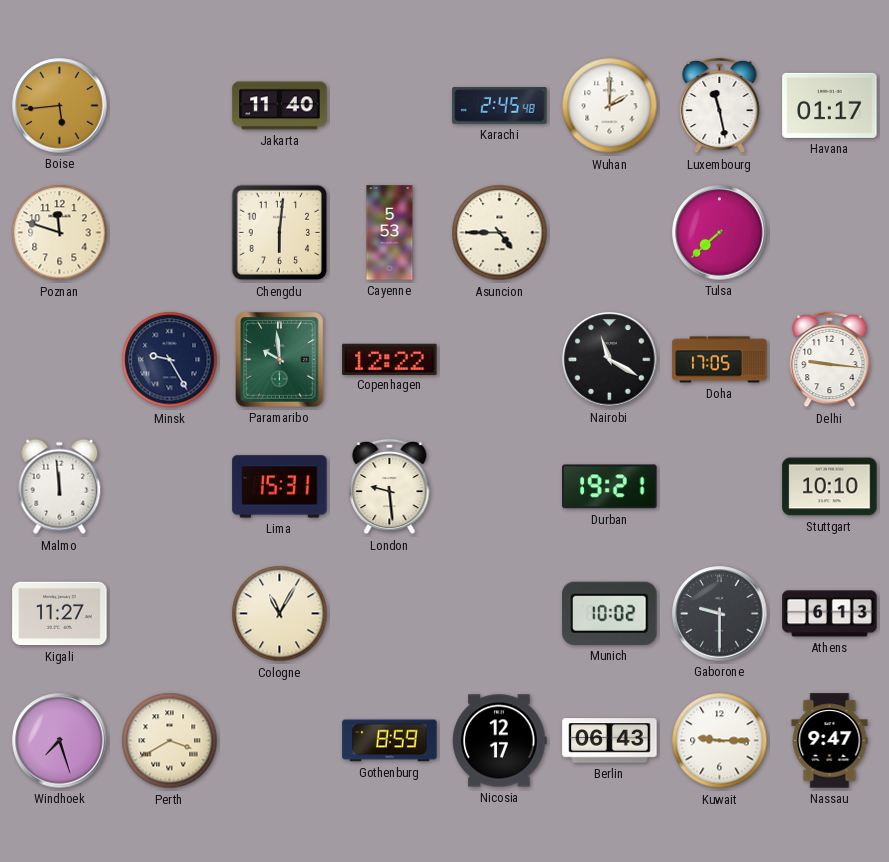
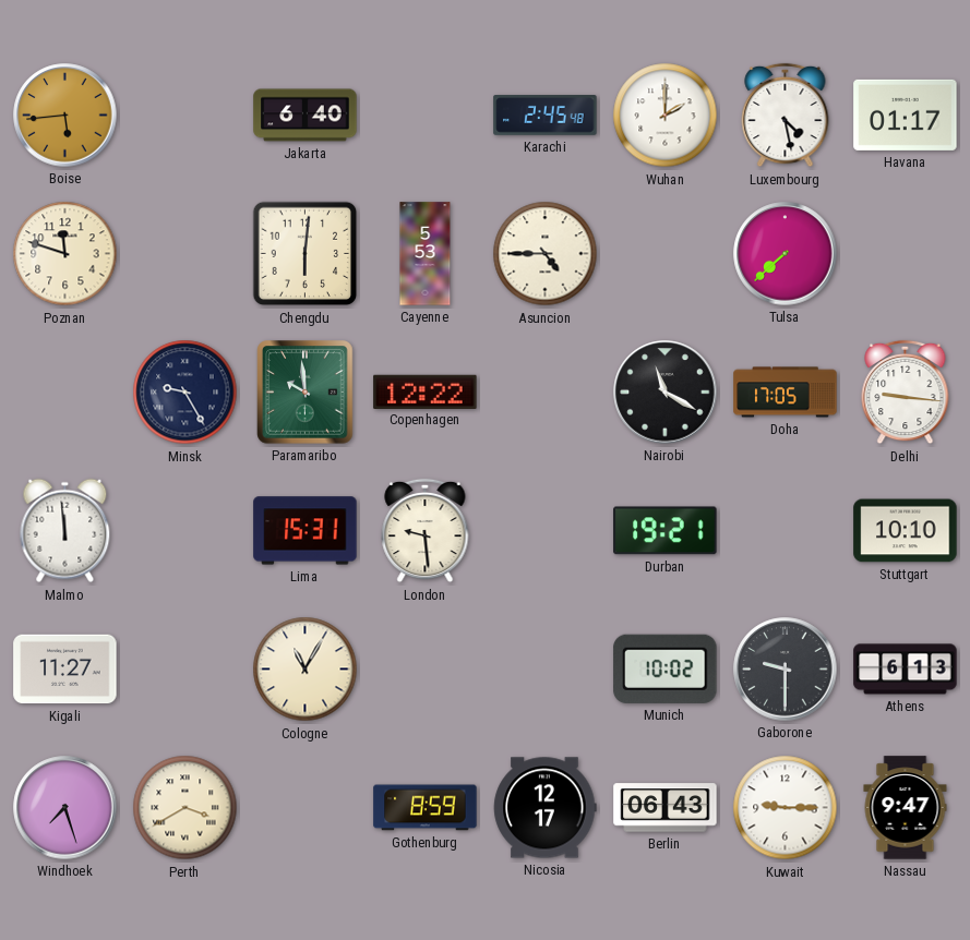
Jakarta: 11:40 -> 6:40
Luxembourg: 11:28 -> 4:28
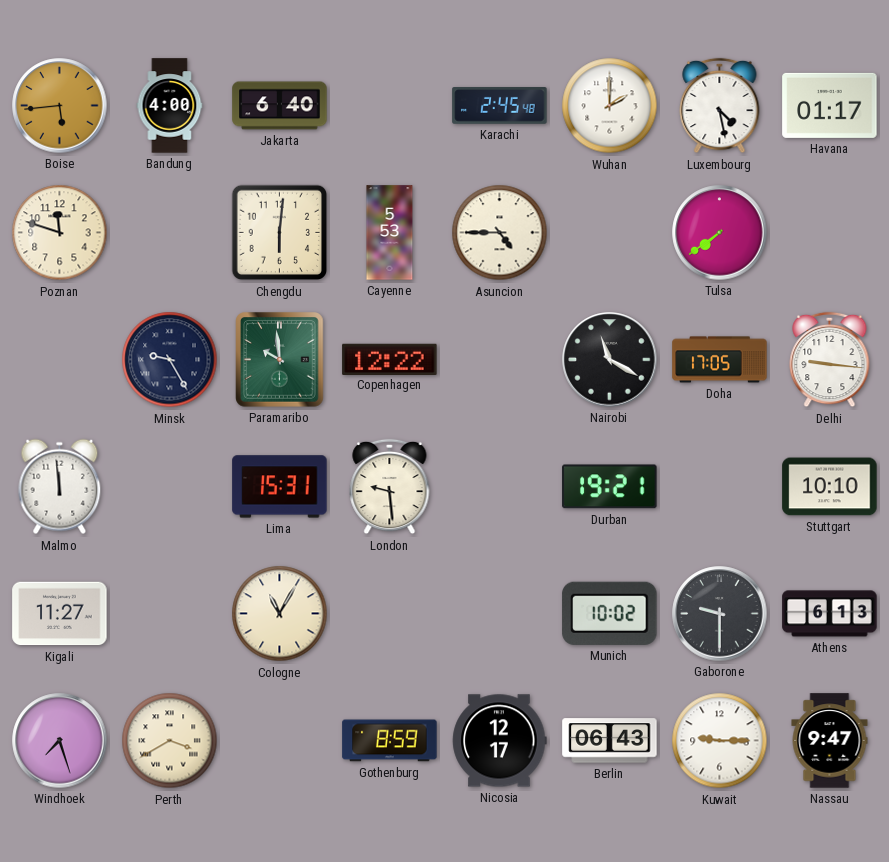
Bandung: none -> 4:00
Tulsa: 7:38 -> 7:39
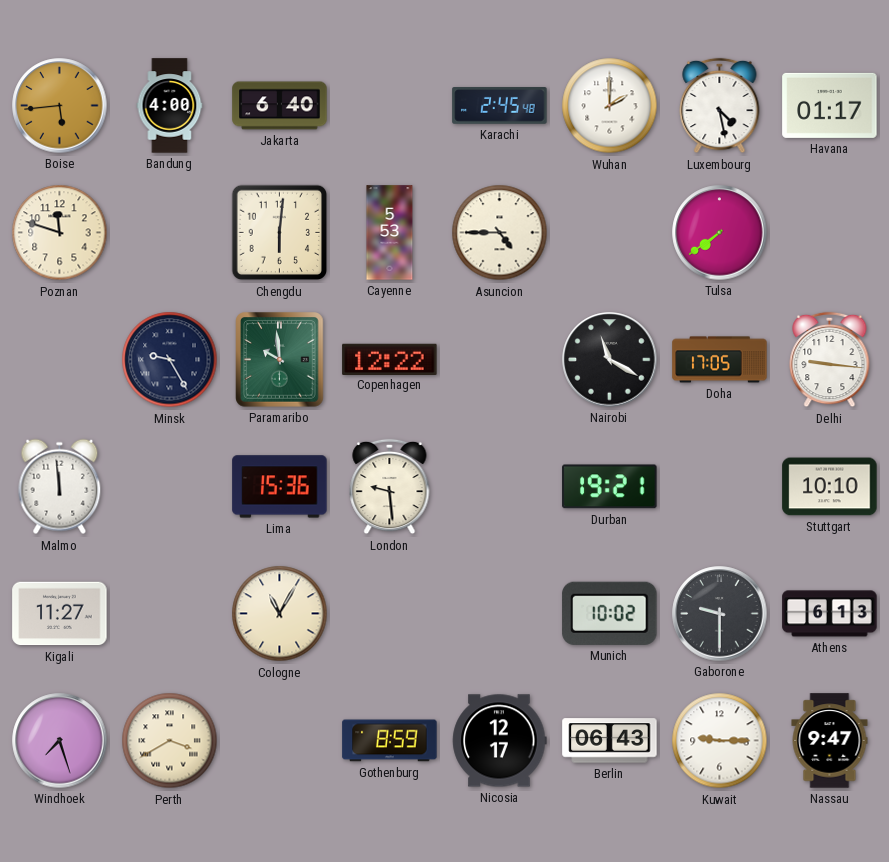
Lima: 15:31 -> 15:36
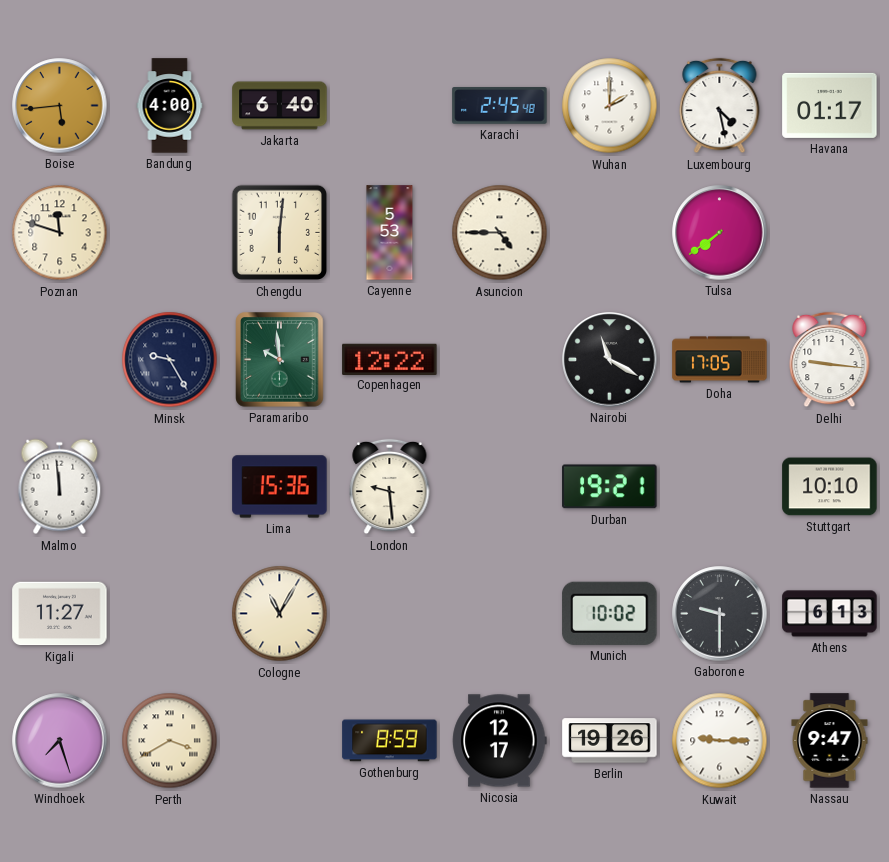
Berlin: 06:43 -> 19:26
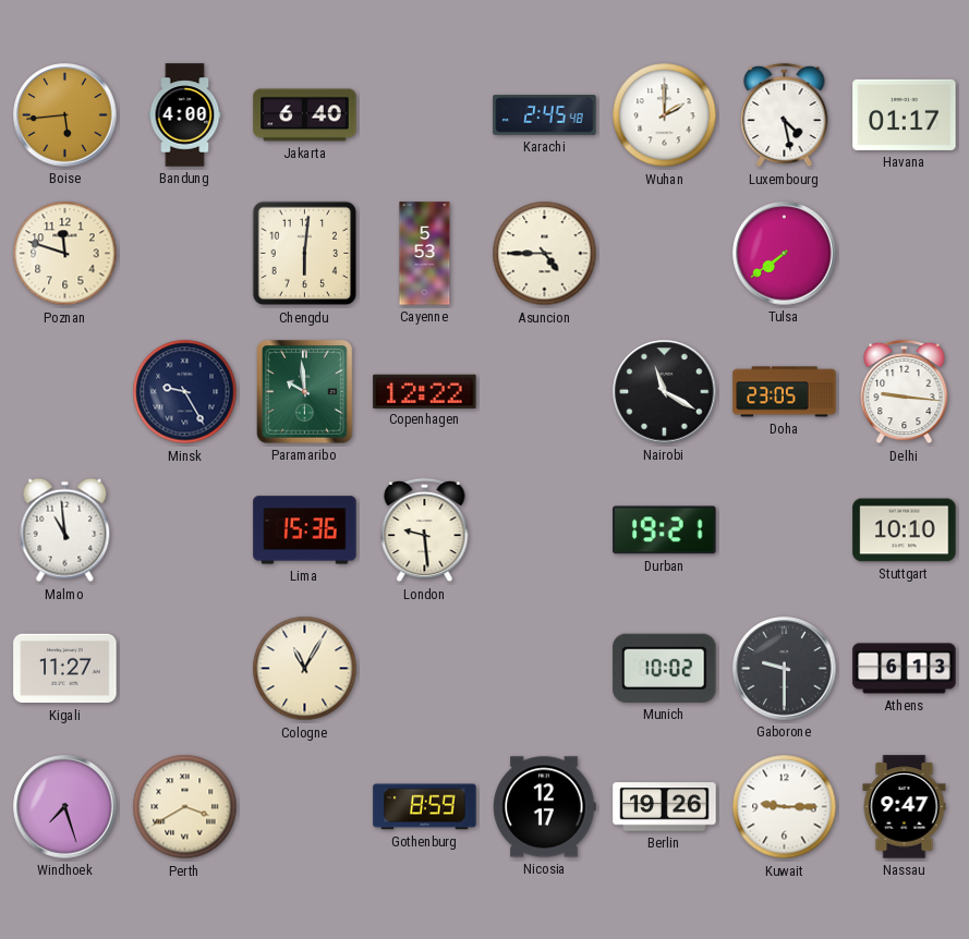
Doha: 17:05 -> 23:05
Malmo: 11:59 -> 10:59
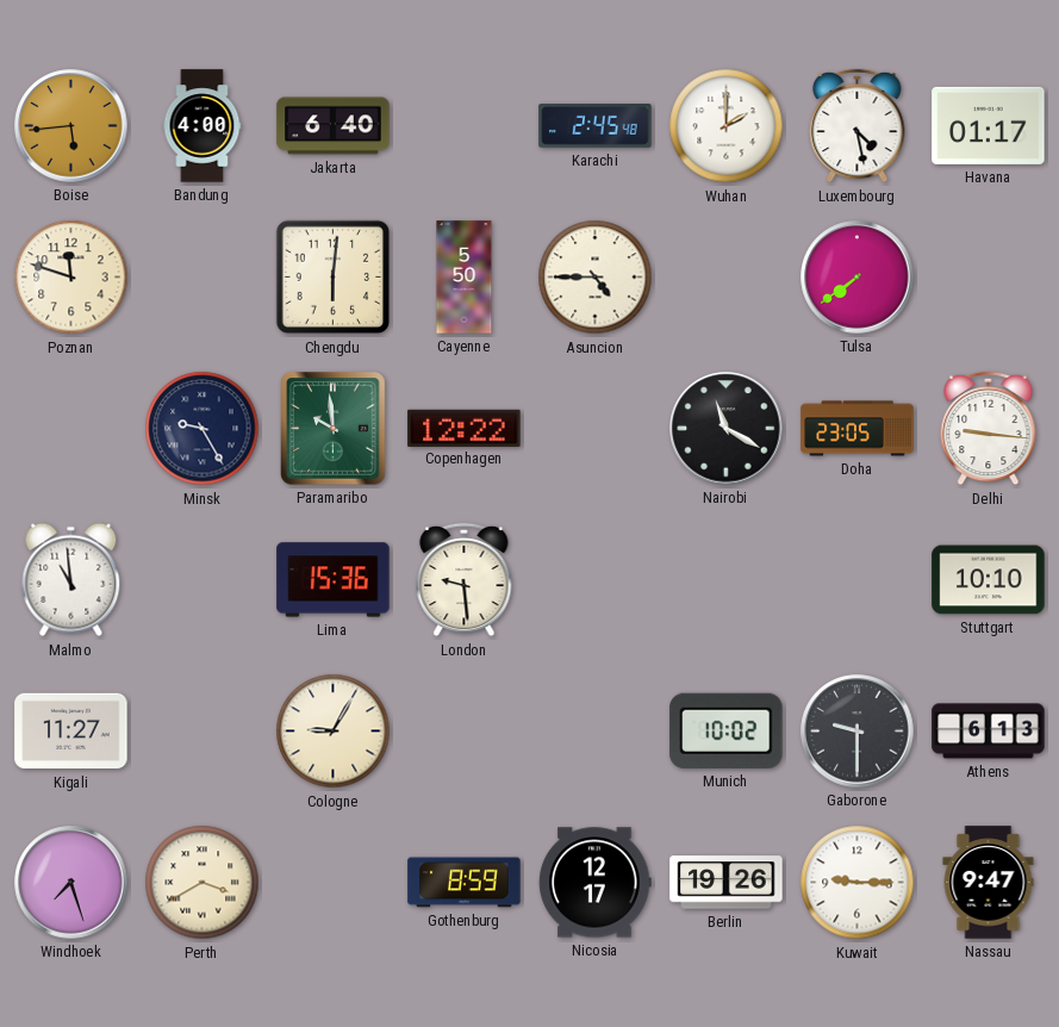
Cayenne: 5:53 -> 5:50
Durban: 19:21 -> none
Cologne: 11:05 -> 9:05
